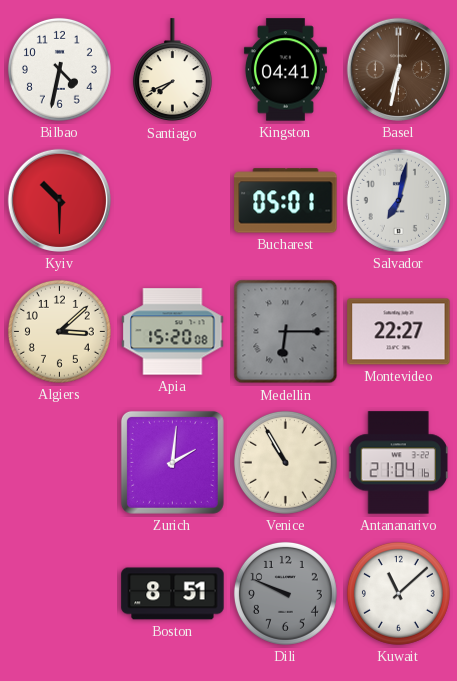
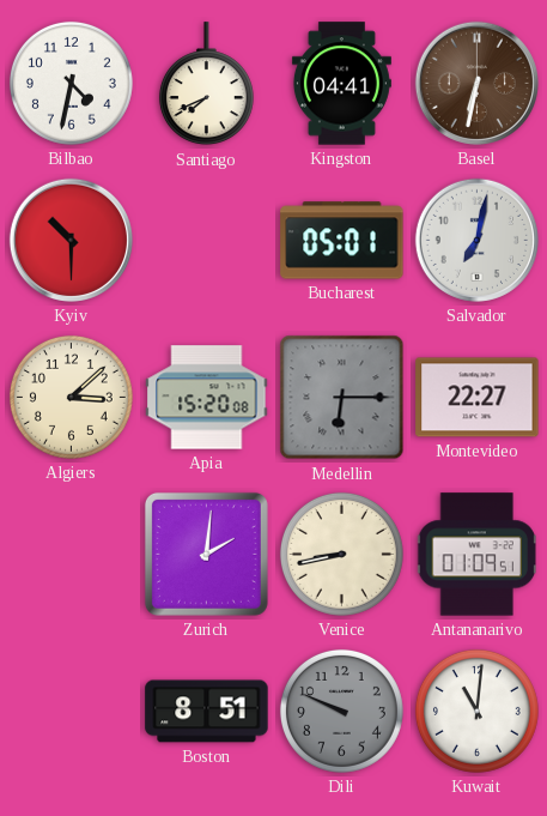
Venice: 10:55 -> 8:43
Antananarivo: 21:04 -> 01:09
Kuwait: 11:08 -> 11:01
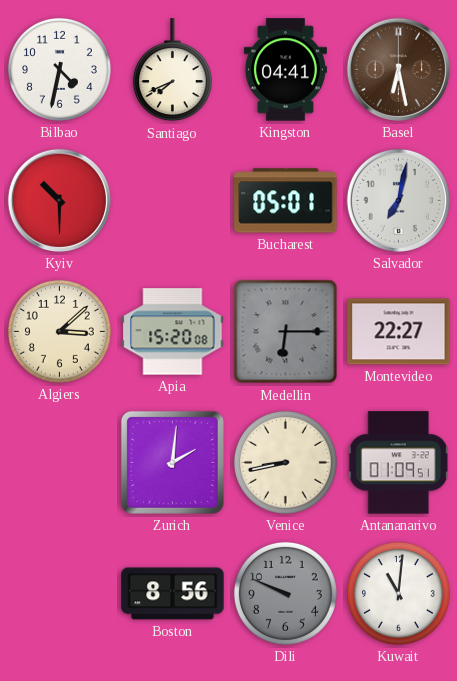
Basel: 6:32 -> 6:28
Boston: 8:51 -> 8:56
